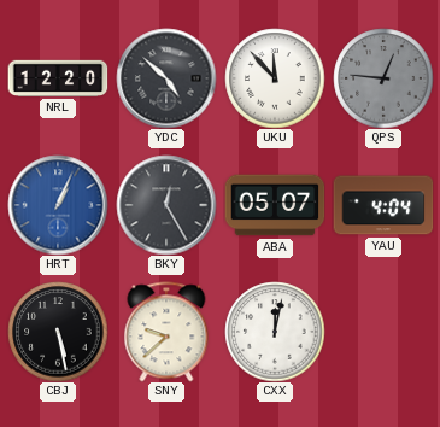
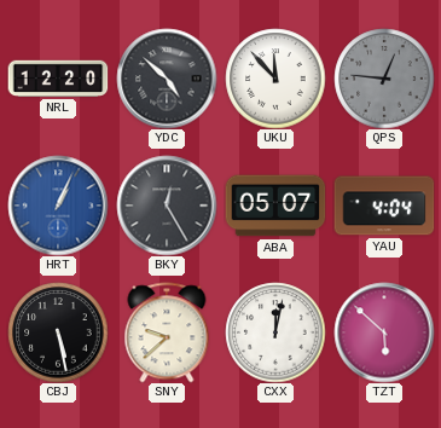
TZT: none -> 5:52
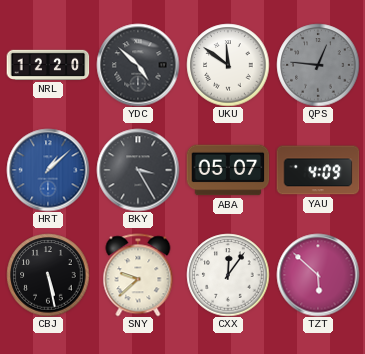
UKU: 11:53 -> 11:51
HRT: 1:04 -> 1:08
BKY: 12:25 -> 3:25
YAU: 4:04 -> 4:09
CXX: 12:02 -> 12:06
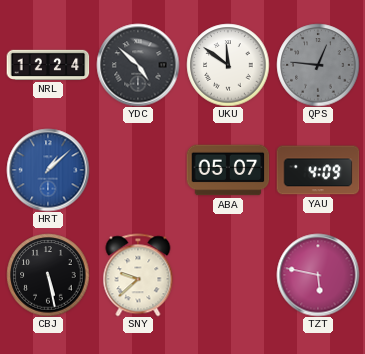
NRL: 12:20 -> 12:24
BKY: 3:25 -> none
CXX: 12:06 -> none
TZT: 5:52 -> 5:47
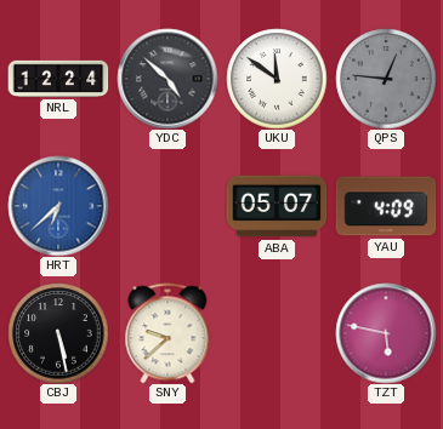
HRT: 1:08 -> 6:38
